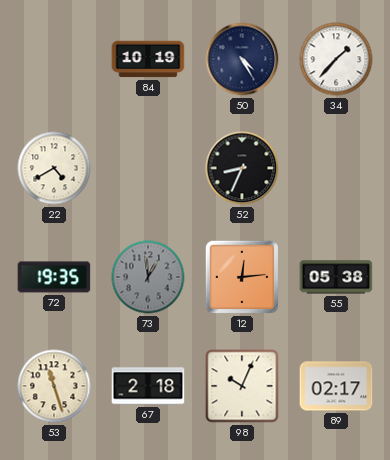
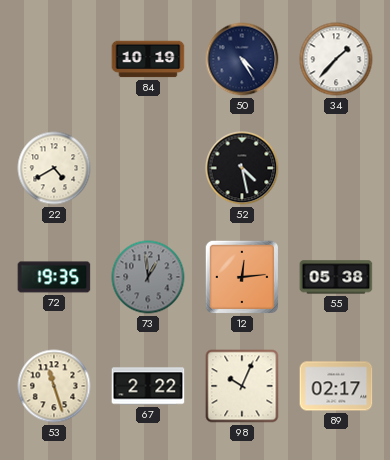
52: 8:34 -> 4:28
67: 2:18 -> 2:22
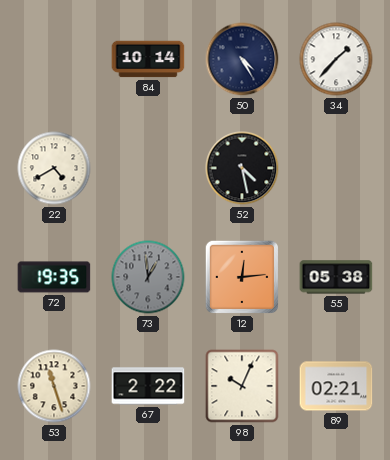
84: 10:19 -> 10:14
89: 02:17 -> 02:21
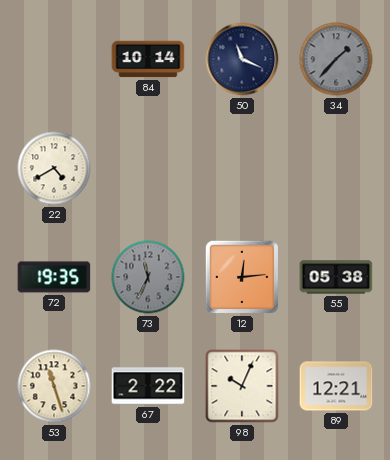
50: 4:25 -> 11:19
34 dial: white -> grey
52: 4:28 -> none
73: 12:59 -> 11:34
89: 02:21 -> 12:21
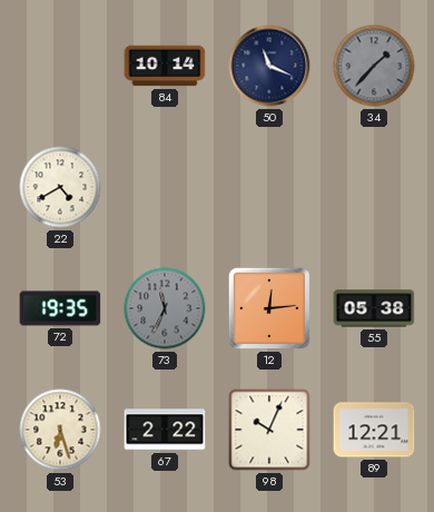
53: 11:27 -> 6:27
